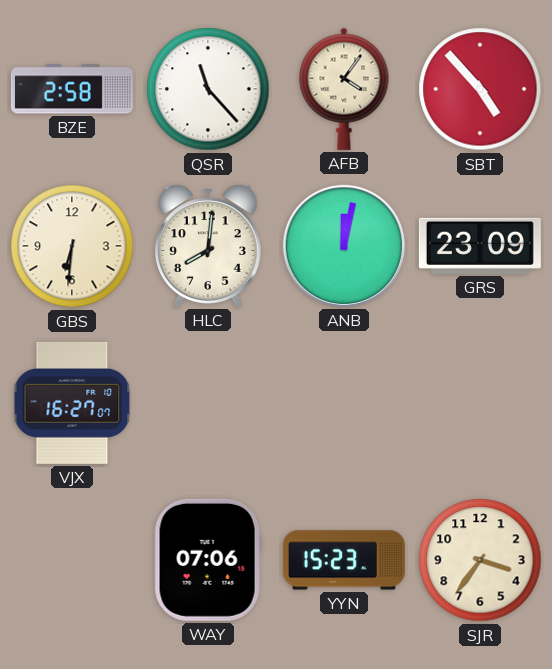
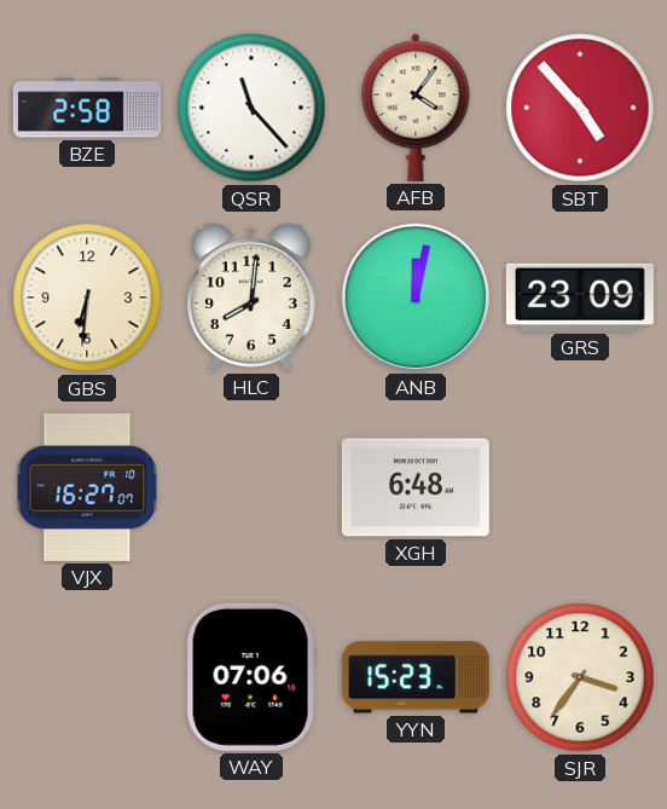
XGH: none -> 6:48
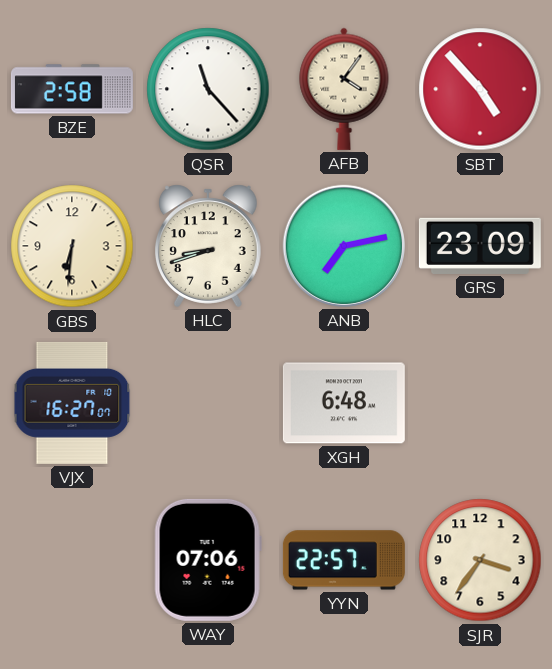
HLC: 8:01 -> 8:42
ANB: 12:02 -> 7:13
YYN: 15:23 -> 22:57
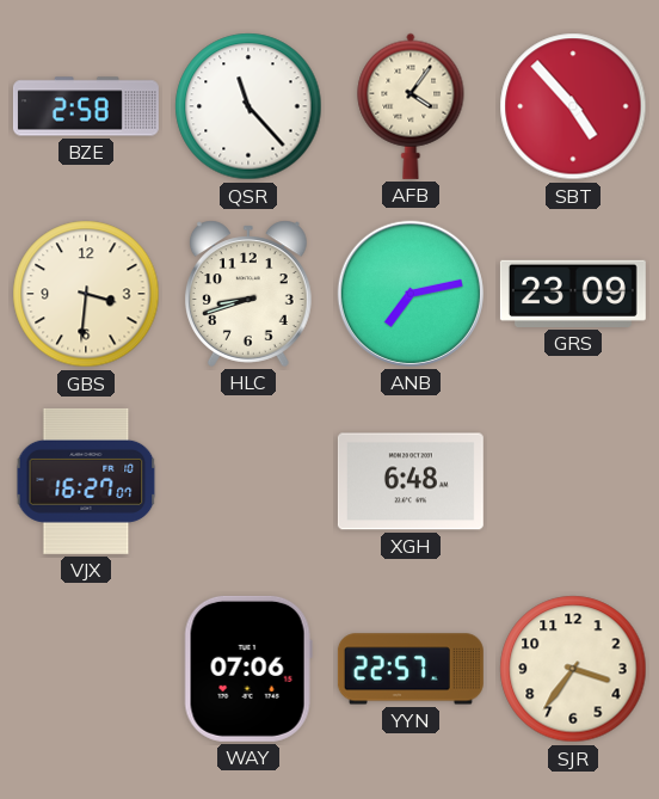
GBS: 6:31 -> 3:31
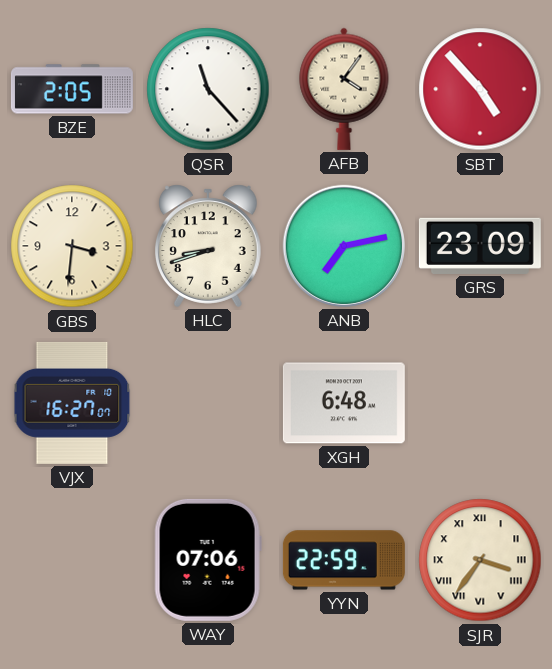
BZE: 2:58 -> 2:05
YYN: 22:57 -> 22:59
SJR numerals: Arabic -> Roman
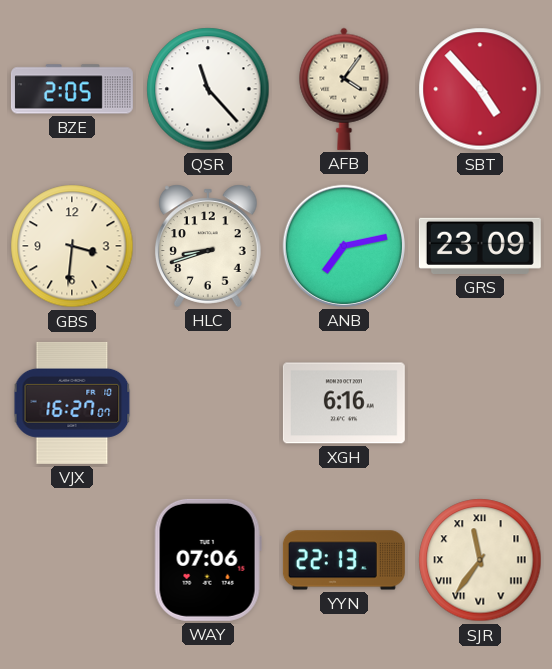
XGH: 6:48 -> 6:16
YYN: 22:59 -> 22:13
SJR: 3:36 -> 11:36
